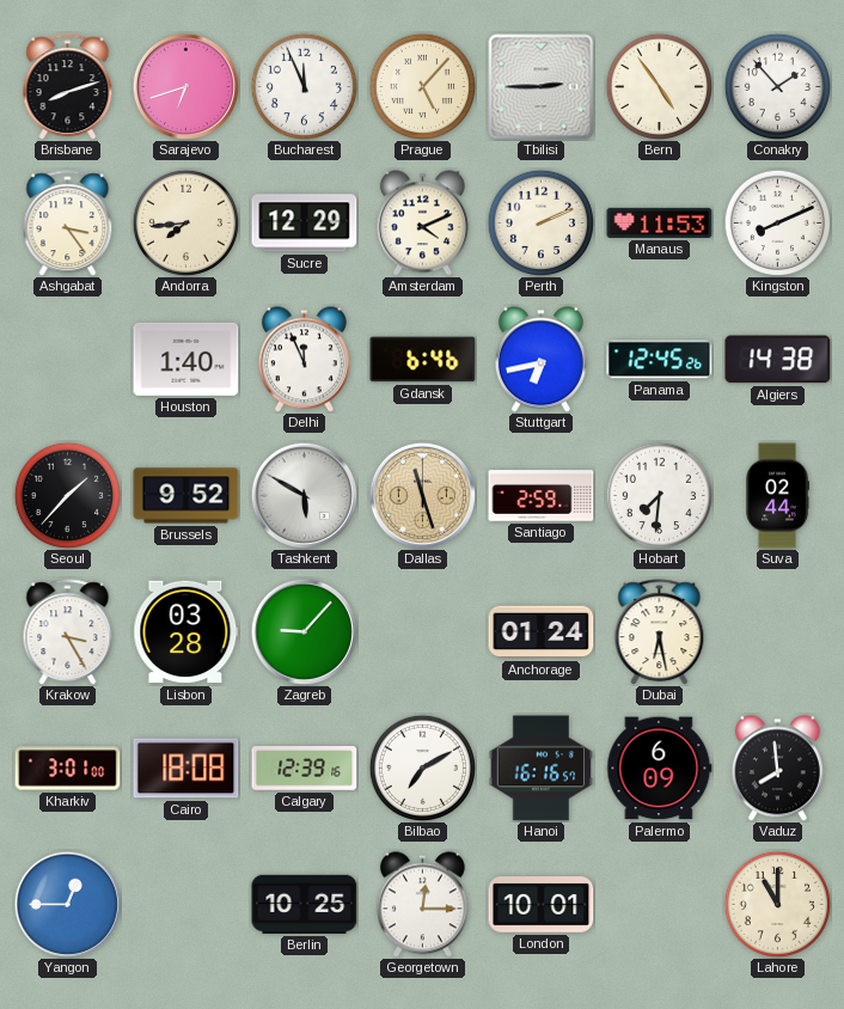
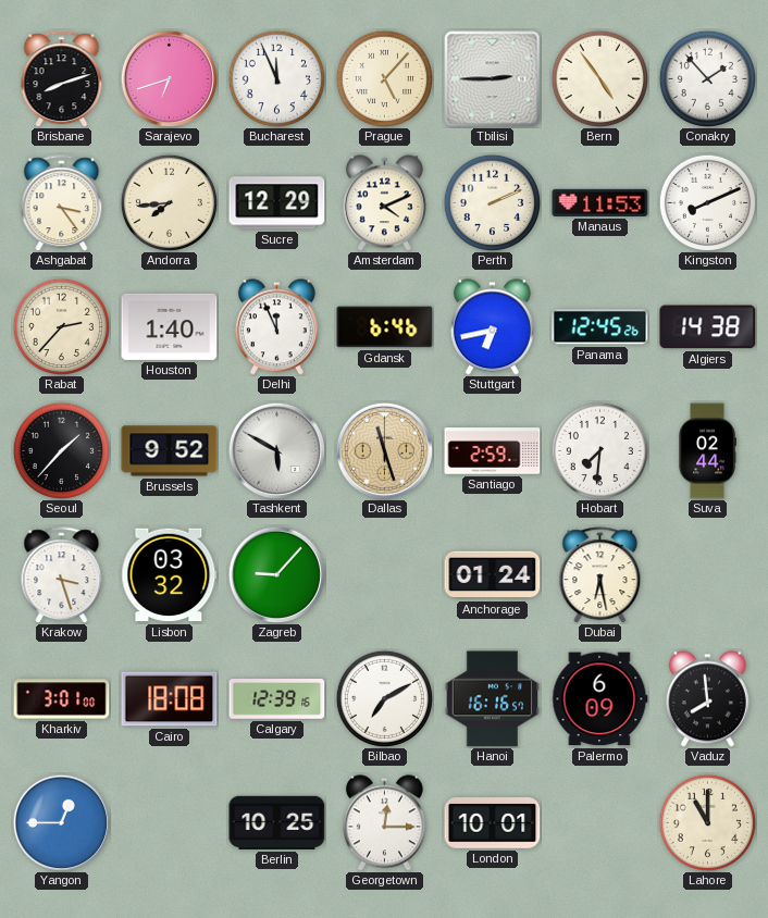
Rabat: none -> 2:37
Krakow: 3:25 -> 3:27
Lisbon: 03:28 -> 03:32
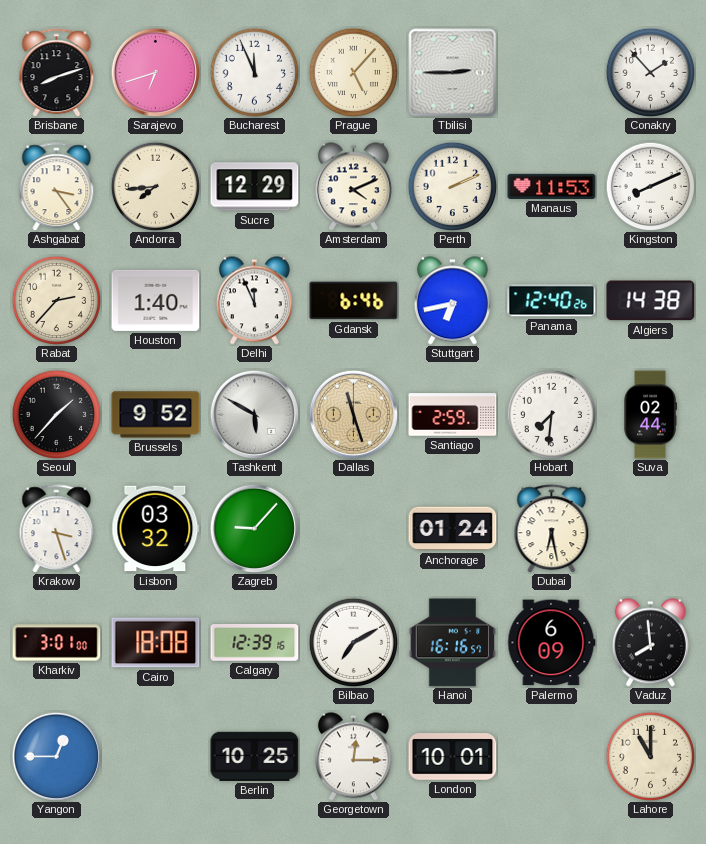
Bern: 4:54 -> none
Panama: 12:45 -> 12:40
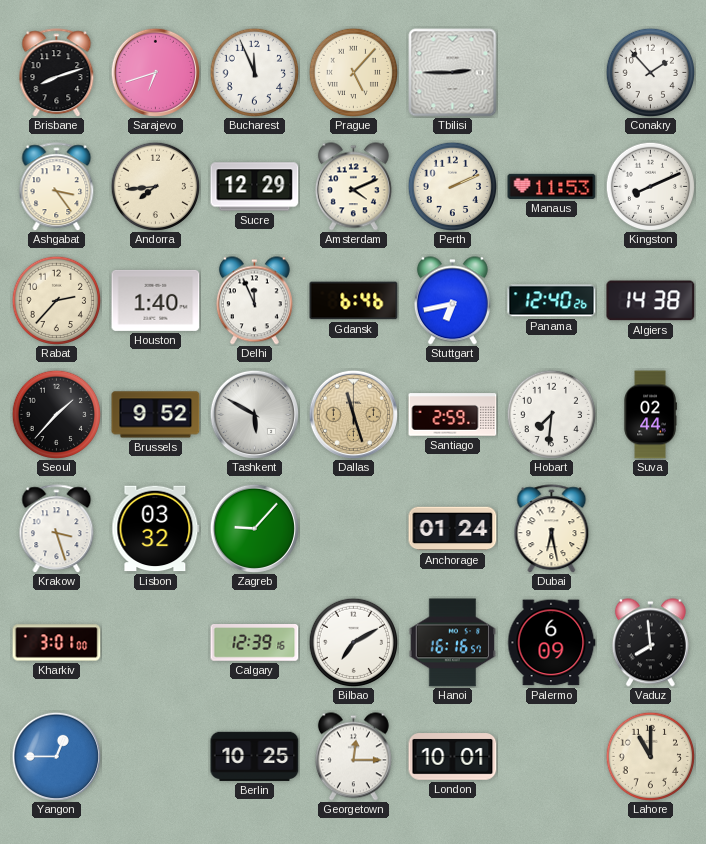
Cairo: 18:08 -> none
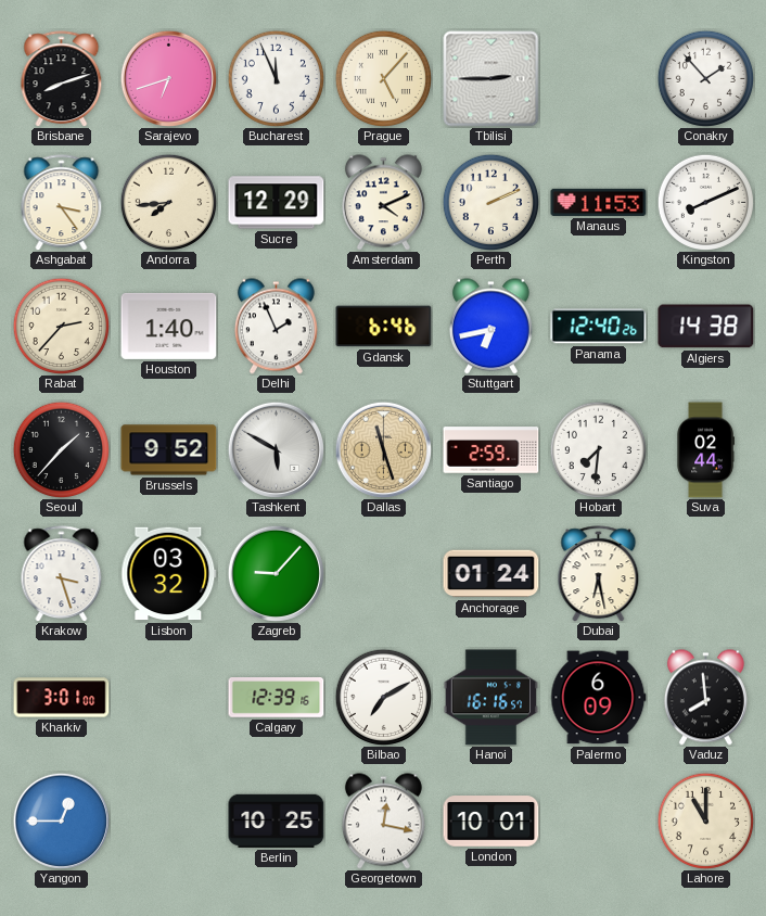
Delhi: 11:56 -> 1:56
Georgetown: 12:15 -> 12:17
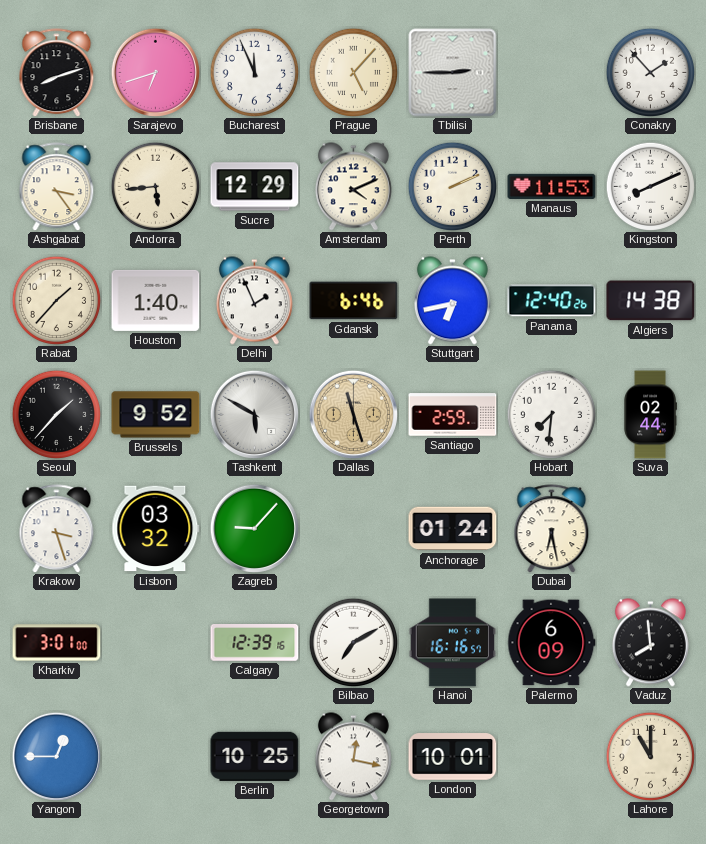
Andorra: 7:44 -> 5:44
Rabat: 2:37 -> 1:37
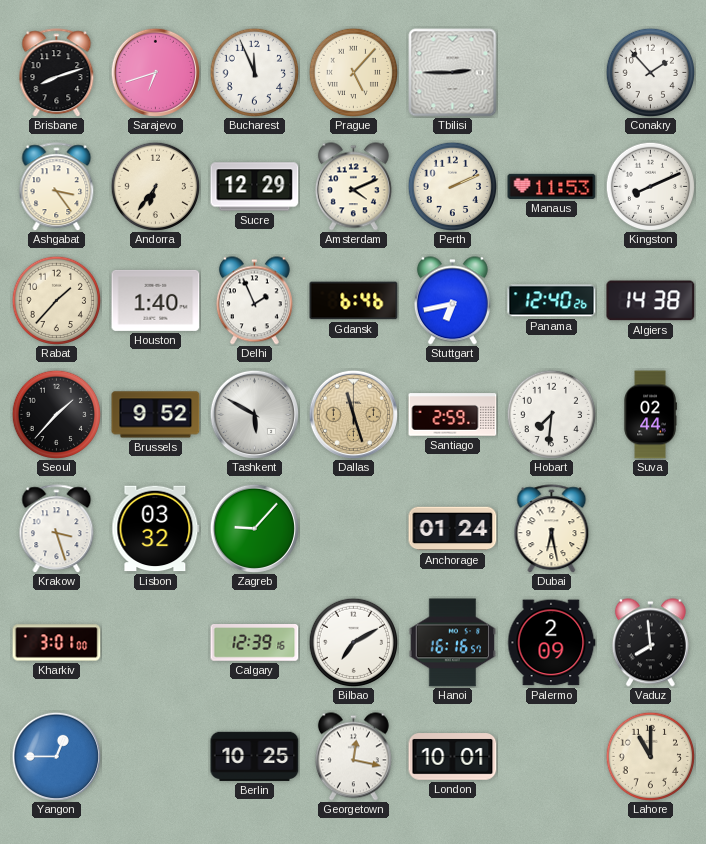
Andorra: 5:44 -> 6:36
Palermo: 6:09 -> 2:09
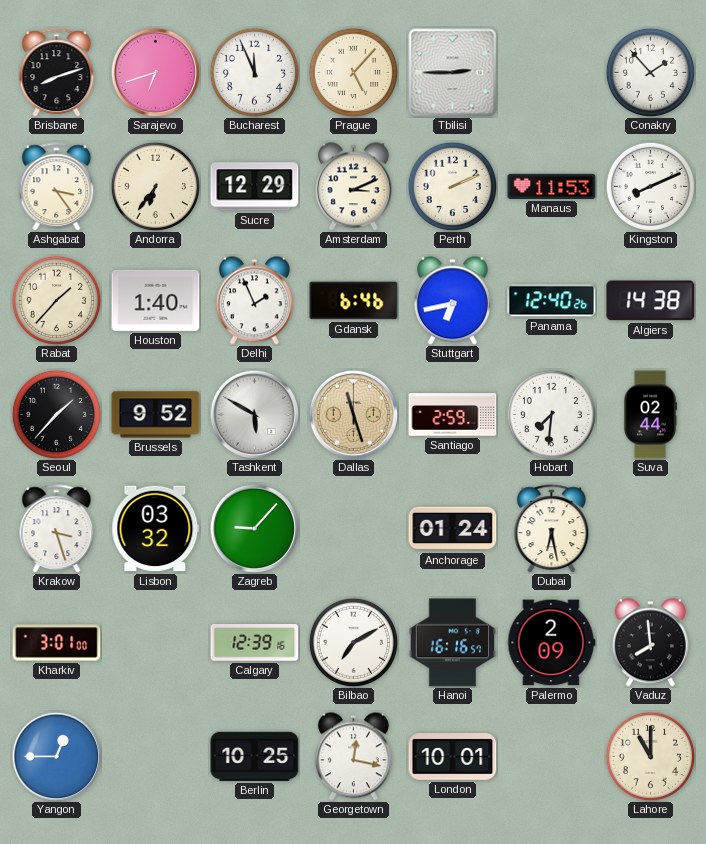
Amsterdam: 4:11 -> 3:11
